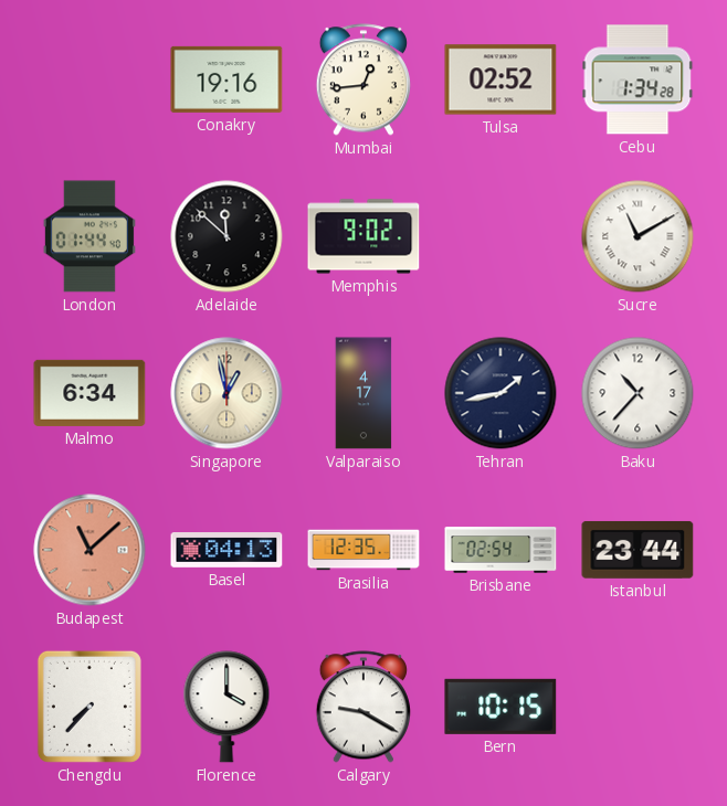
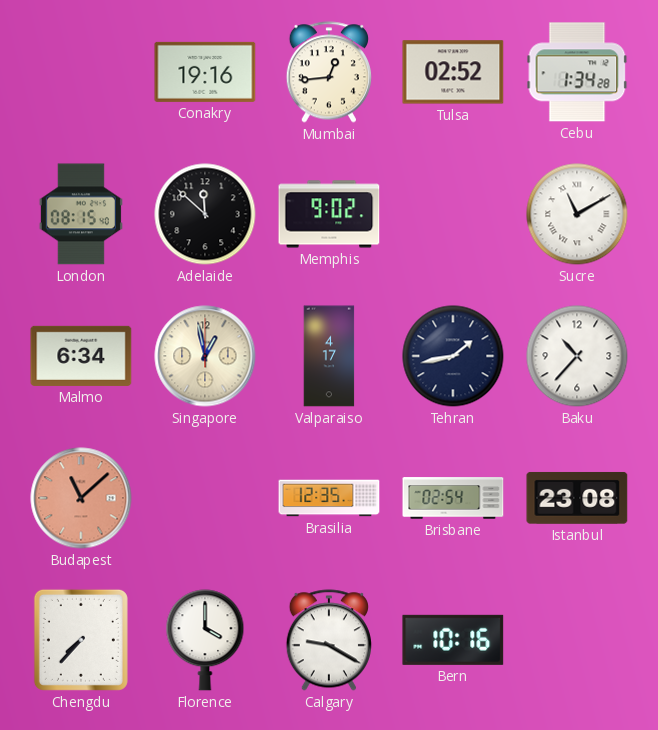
London: 01:44 -> 08:15
Basel: 04:13 -> none
Istanbul: 23:44 -> 23:08
Bern: 10:15 -> 10:16
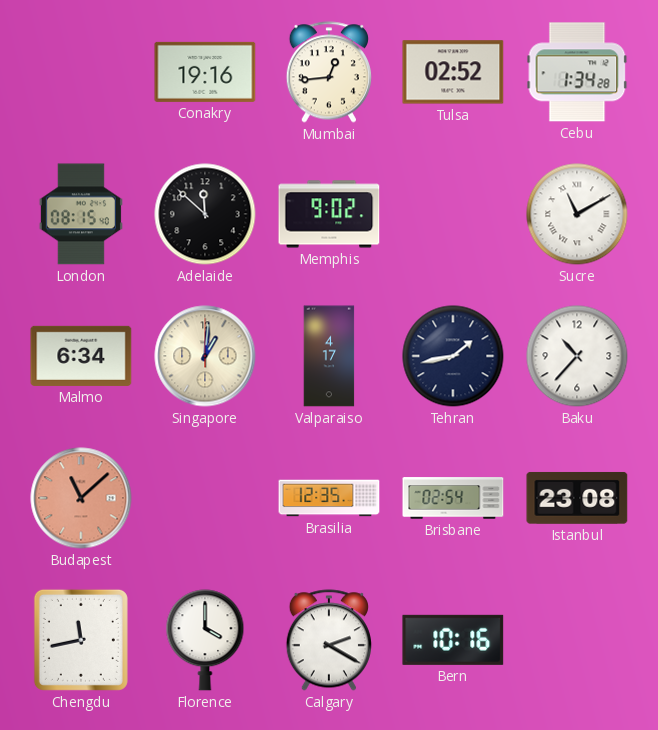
Singapore: 12:58 -> 1:01
Chengdu: 7:37 -> 11:43
Calgary: 9:20 -> 2:20
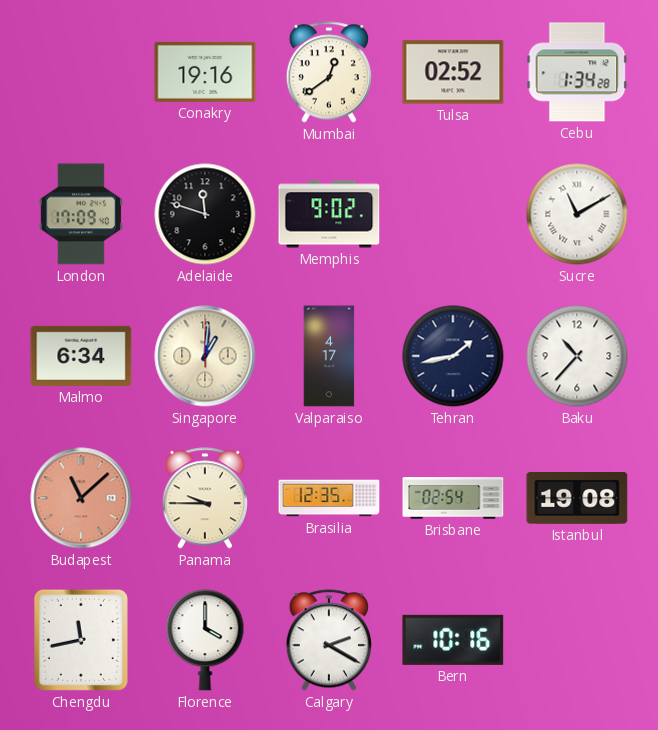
Mumbai: 12:44 -> 12:39
London: 08:15 -> 17:09
Adelaide: 11:52 -> 11:48
Panama: none -> 9:45
Istanbul: 23:08 -> 19:08
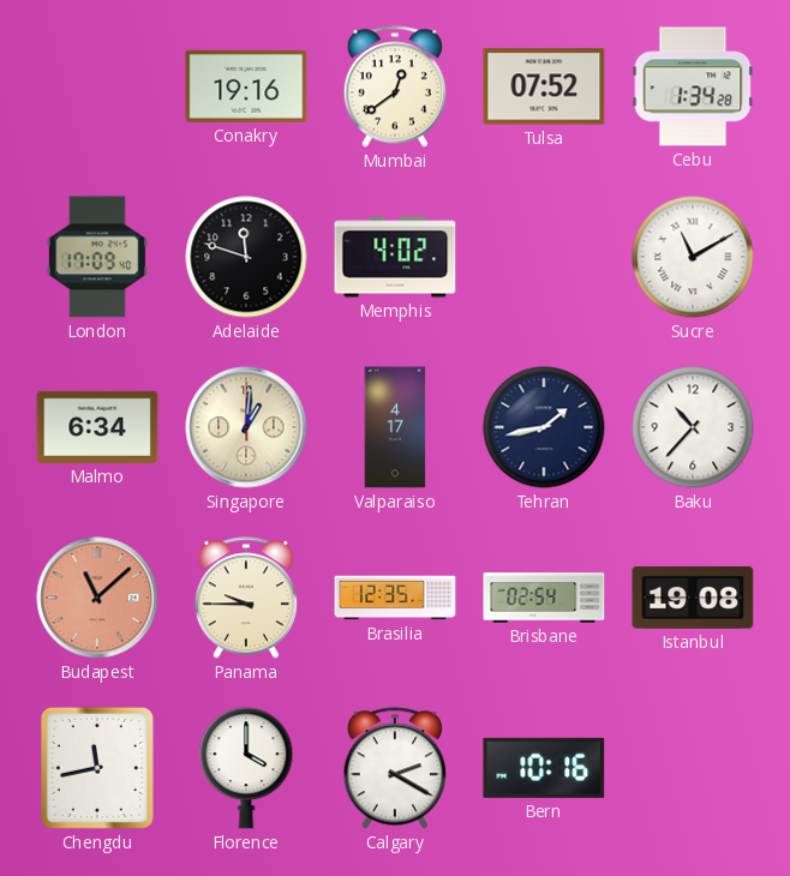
Tulsa: 02:52 -> 07:52
Memphis: 9:02 -> 4:02
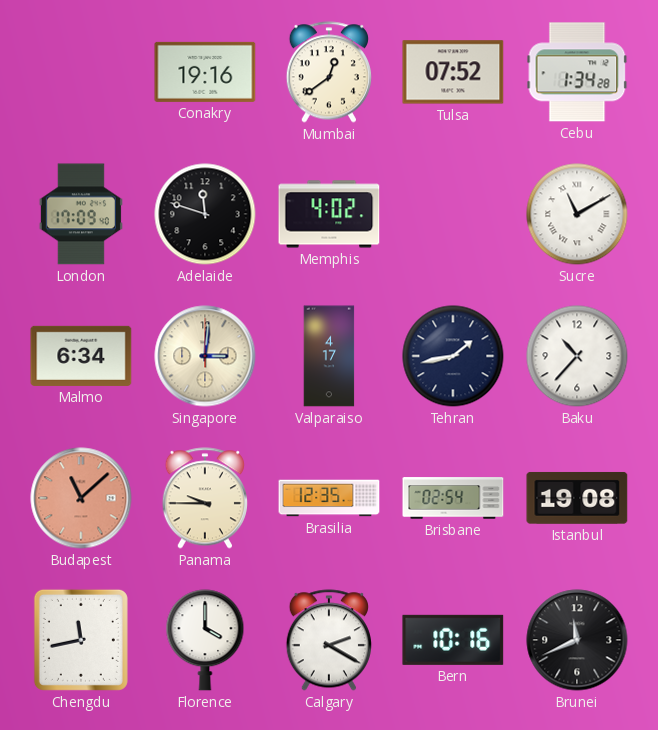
Singapore: 1:01 -> 3:01
Brunei: none -> 11:41
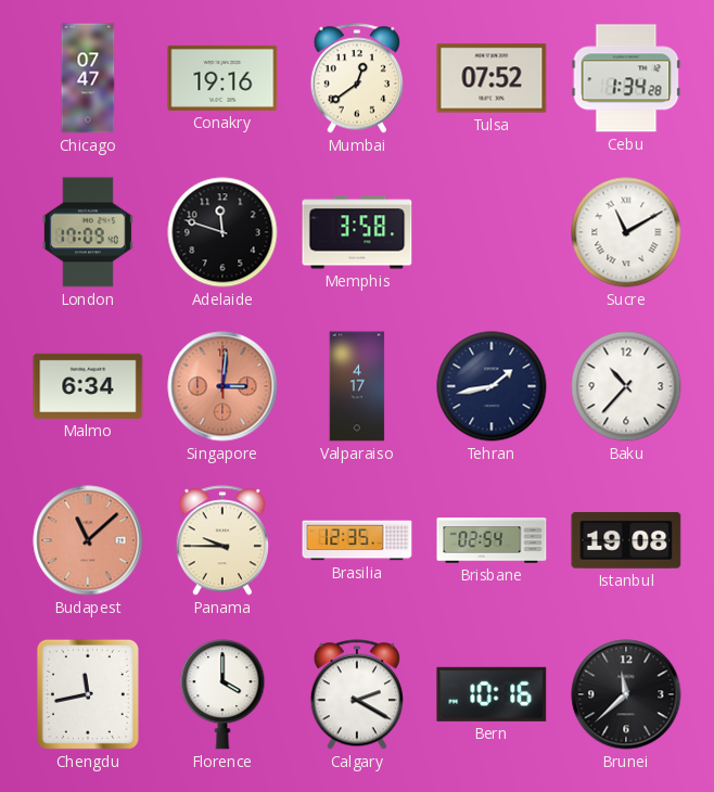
Chicago: none -> 07:47
Memphis: 4:02 -> 3:58
Singapore dial: cream -> salmon
Brunei: 11:41 -> 11:38
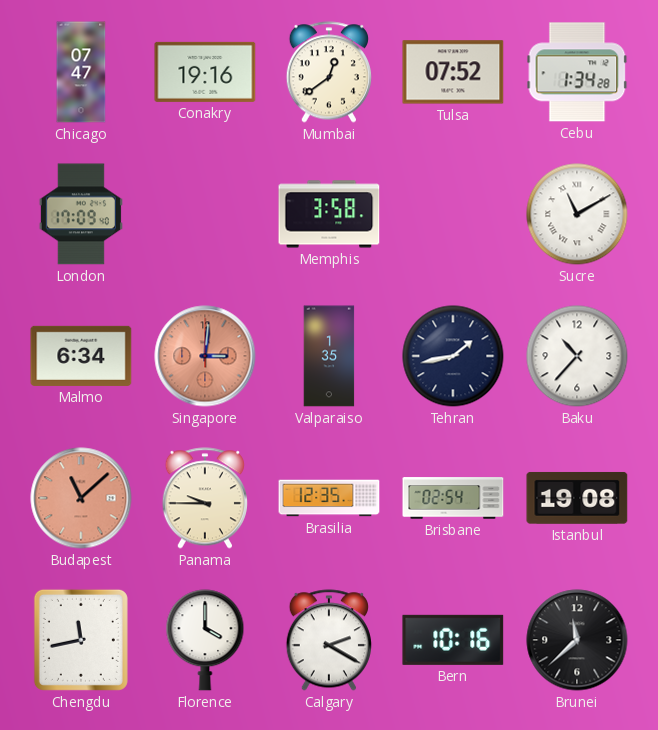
Adelaide: 11:48 -> none
Valparaiso: 4:17 -> 1:35
